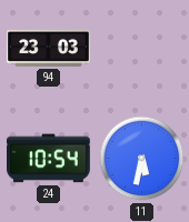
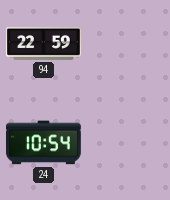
94: 23:03 -> 22:59
11: 5:32 -> none
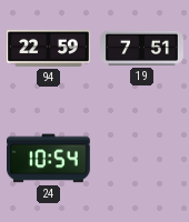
19: none -> 7:51
